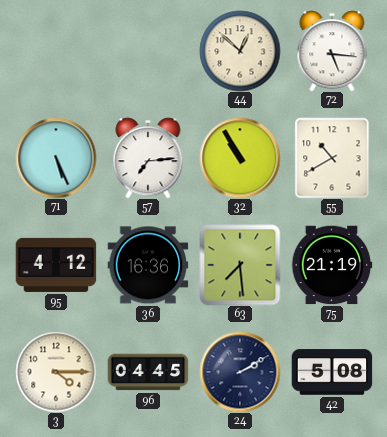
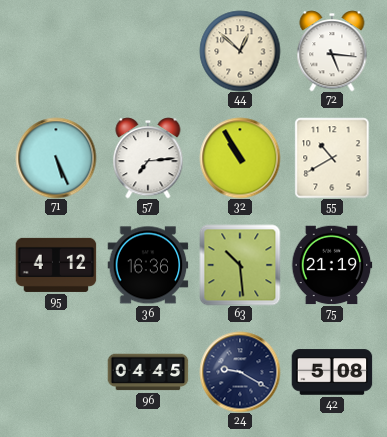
63: 7:29 -> 10:29
3: 4:15 -> none
24: 2:10 -> 9:20
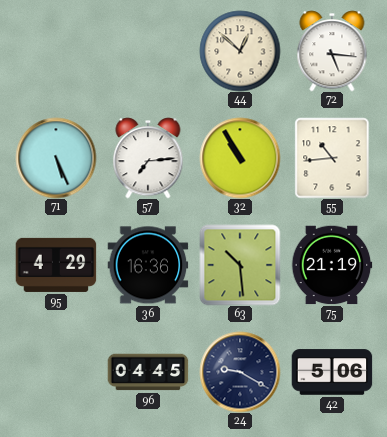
55: 10:40 -> 10:44
95: 4:12 -> 4:29
42: 5:08 -> 5:06
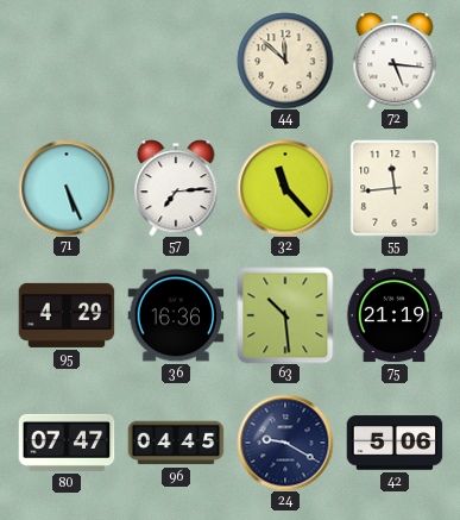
44: 12:52 -> 11:52
32: 10:55 -> 11:23
55: 10:44 -> 11:44
80: none -> 07:47
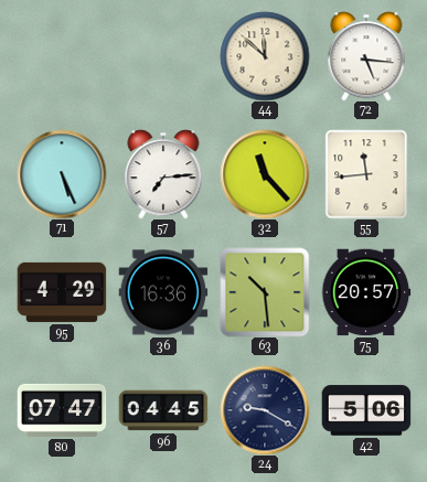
75: 21:19 -> 20:57
